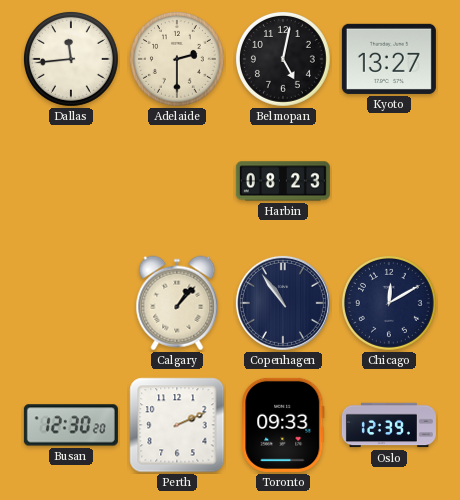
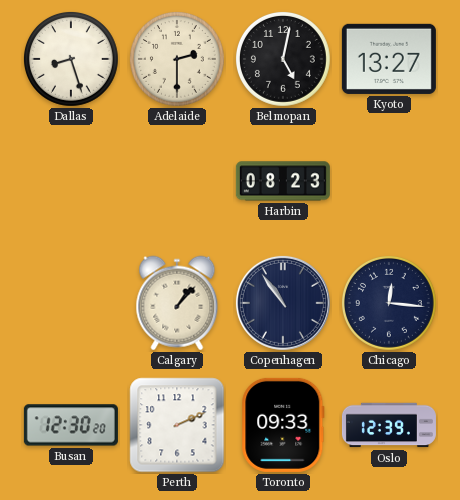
Dallas: 11:44 -> 8:27
Chicago: 12:10 -> 12:16
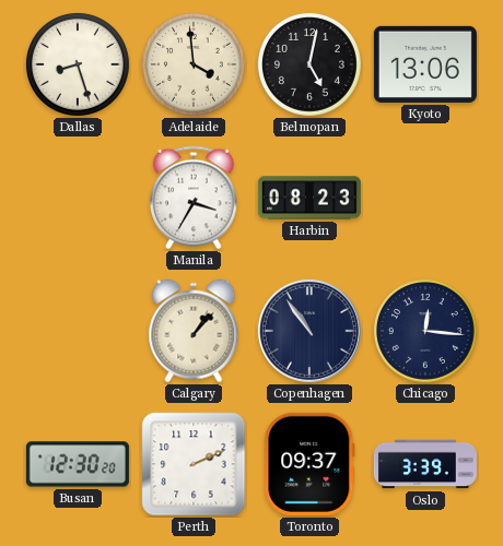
Adelaide: 2:30 -> 3:59
Kyoto: 13:27 -> 13:06
Manila: none -> 3:35
Toronto: 09:33 -> 09:37
Oslo: 12:39 -> 3:39
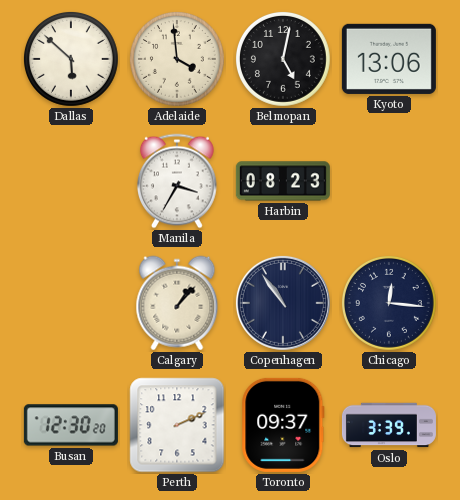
Dallas: 8:27 -> 5:52
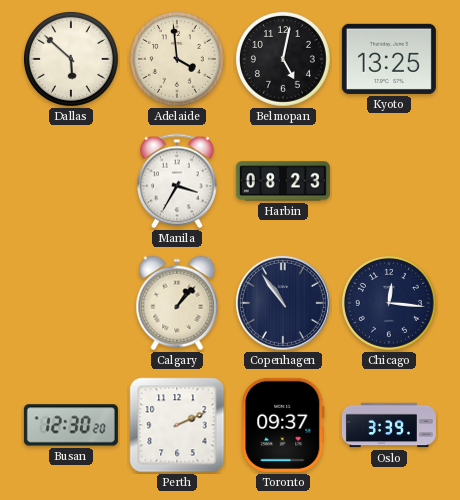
Kyoto: 13:06 -> 13:25
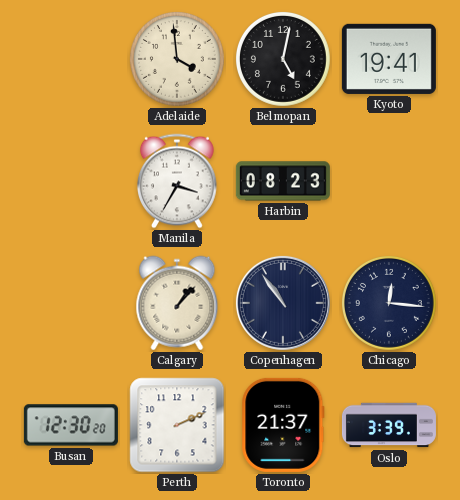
Dallas: 5:52 -> none
Kyoto: 13:25 -> 19:41
Toronto: 09:37 -> 21:37
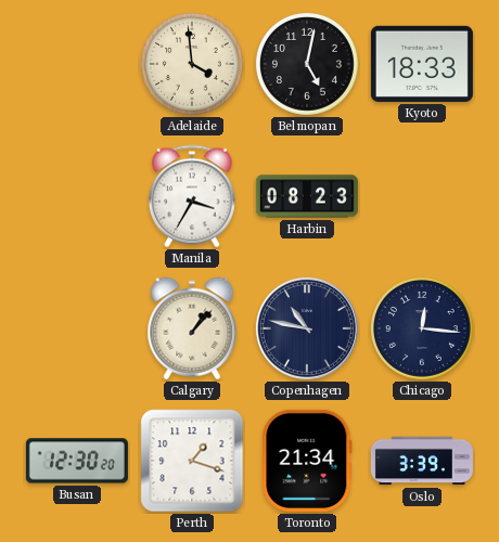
Kyoto: 19:41 -> 18:33
Copenhagen: 10:54 -> 10:47
Perth: 2:11 -> 1:18
Toronto: 21:37 -> 21:34
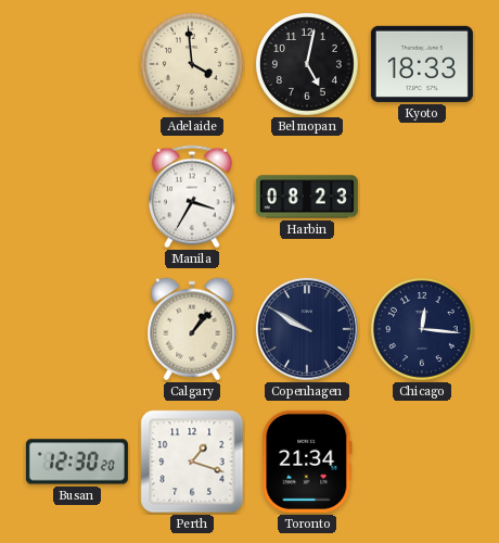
Copenhagen: 10:47 -> 9:50
Oslo: 3:39 -> none
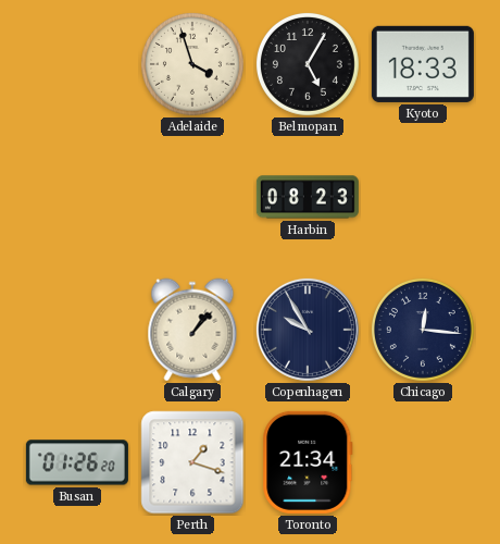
Adelaide: 3:59 -> 3:57
Belmopan: 5:02 -> 5:05
Manila: 3:35 -> none
Copenhagen: 9:50 -> 9:55
Busan: 12:30 -> 01:26
